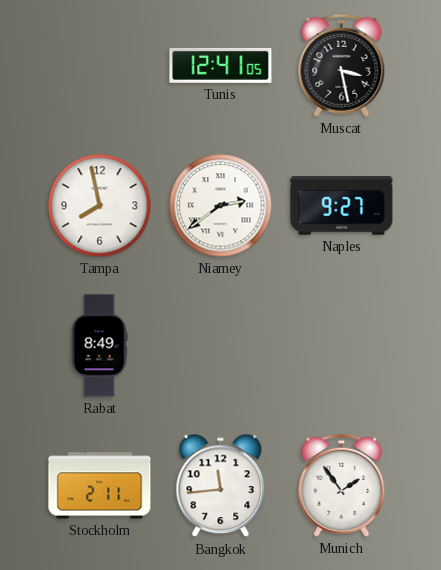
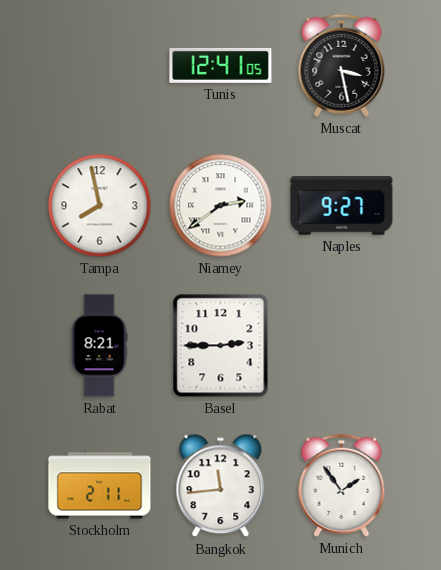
Rabat: 8:49 -> 8:21
Basel: none -> 2:45
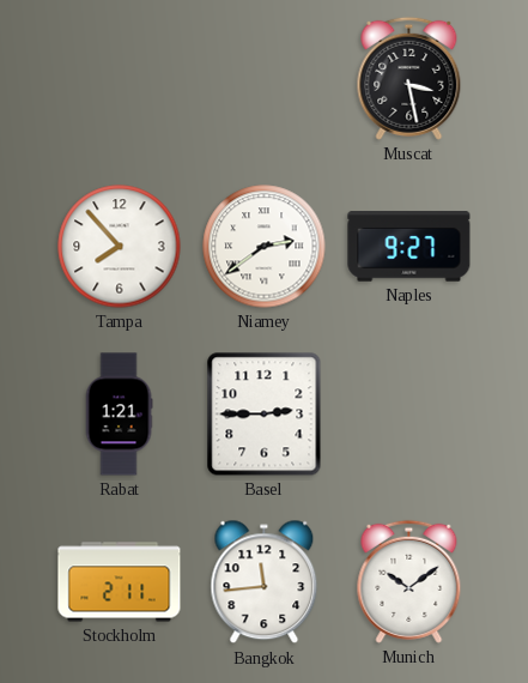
Tunis: 12:41 -> none
Tampa: 7:58 -> 7:53
Rabat: 8:21 -> 1:21
Munich: 1:54 -> 10:09
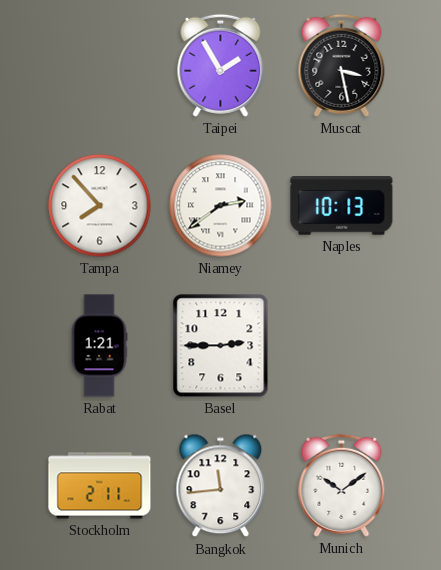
Taipei: none -> 1:55
Naples: 9:27 -> 10:13
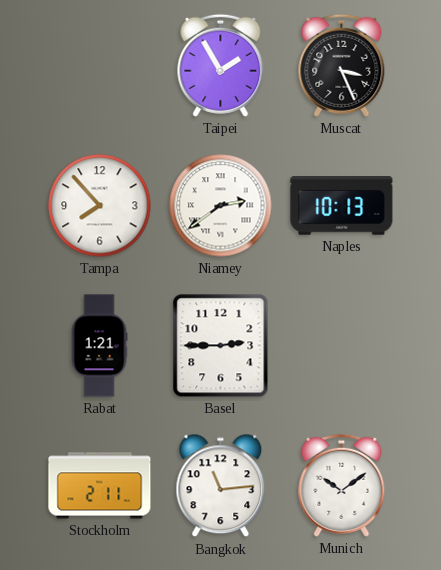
Muscat: 3:28 -> 3:26
Bangkok: 11:44 -> 11:14
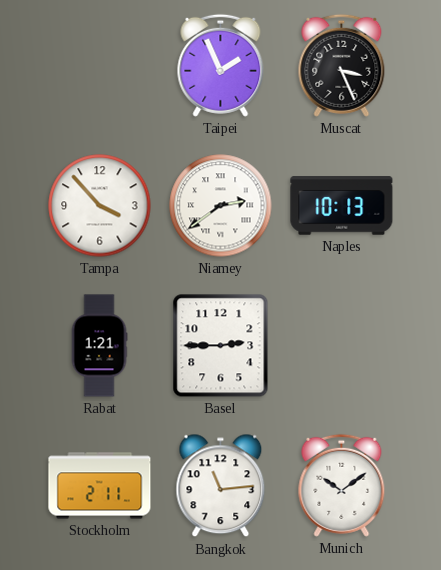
Taipei: 1:55 -> 1:56
Tampa: 7:53 -> 3:53
